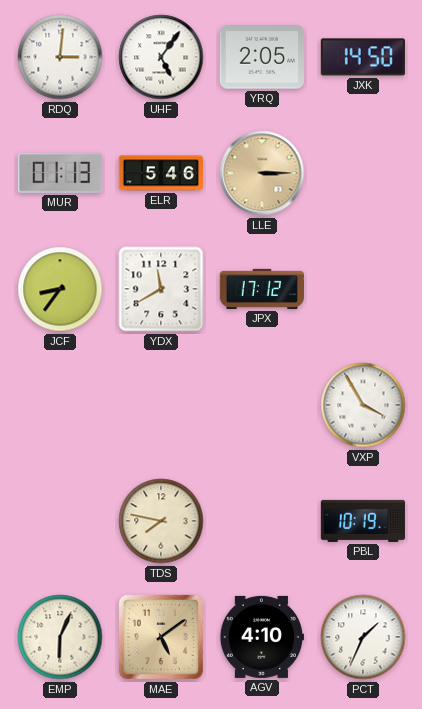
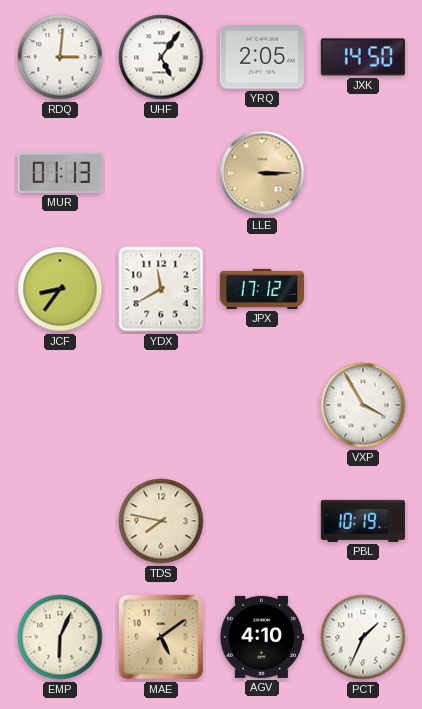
ELR: 5:46 -> none
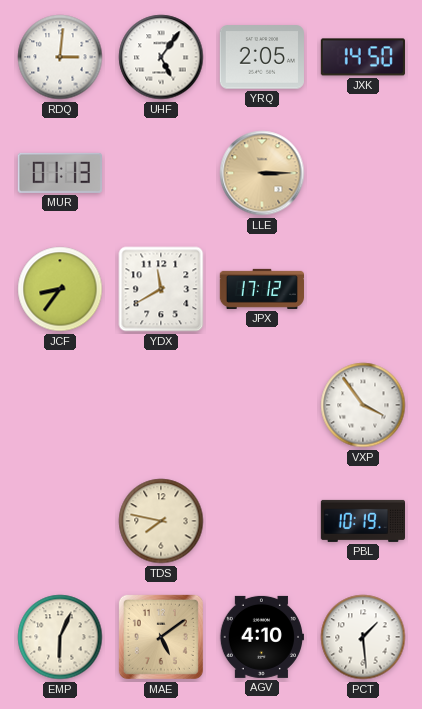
VXP: 3:55 -> 3:54
PCT: 1:34 -> 1:29
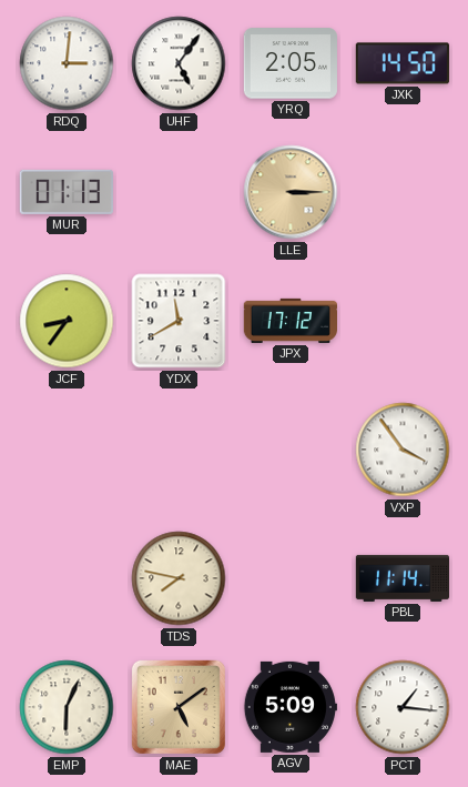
PBL: 10:19 -> 11:14
AGV: 4:10 -> 5:09
PCT: 1:29 -> 1:16
